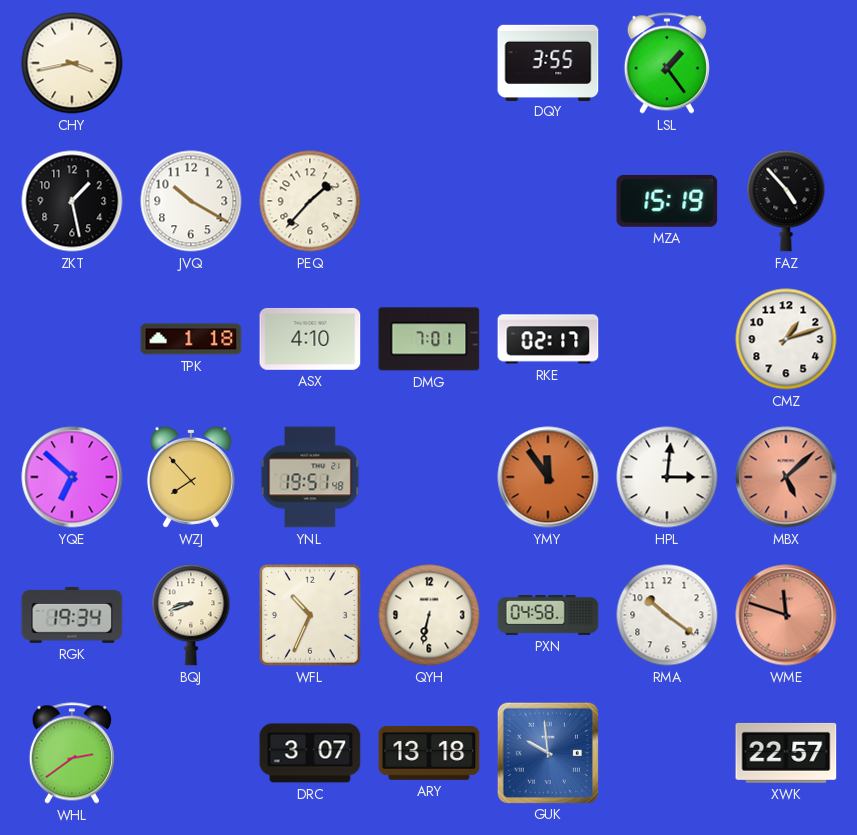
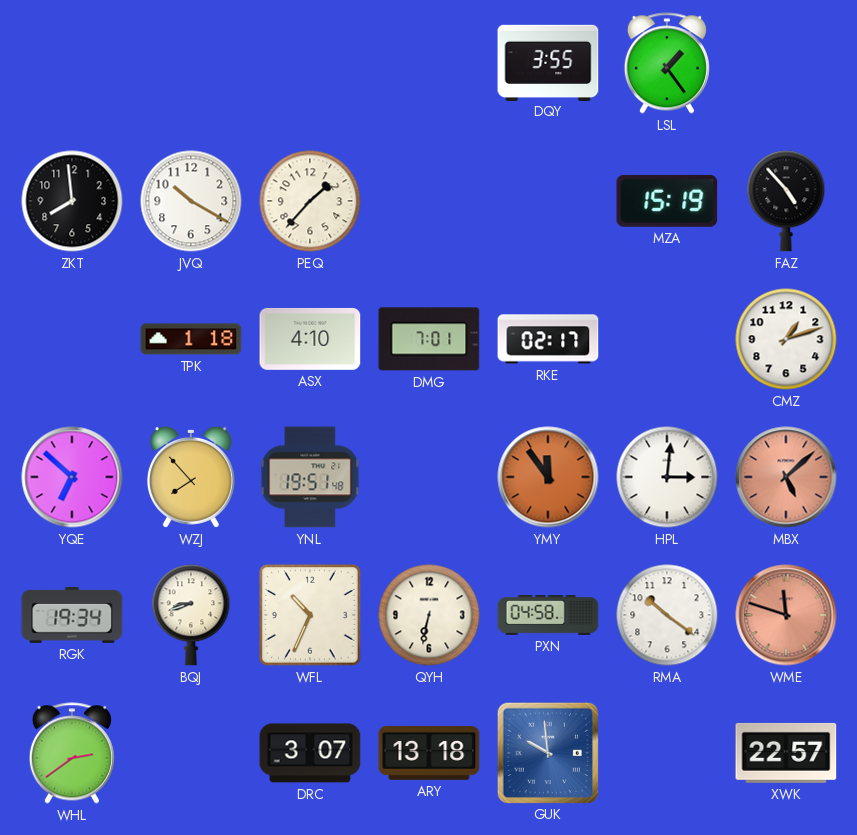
CHY: 3:43 -> none
ZKT: 1:28 -> 7:59
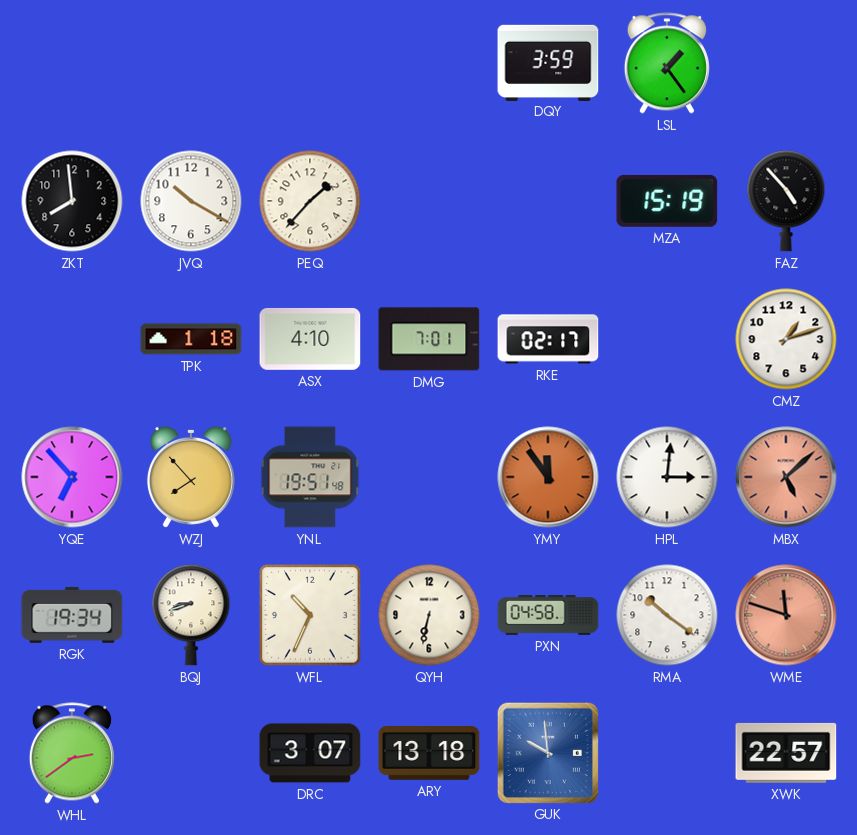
DQY: 3:55 -> 3:59
YQE: 6:52 -> 6:53
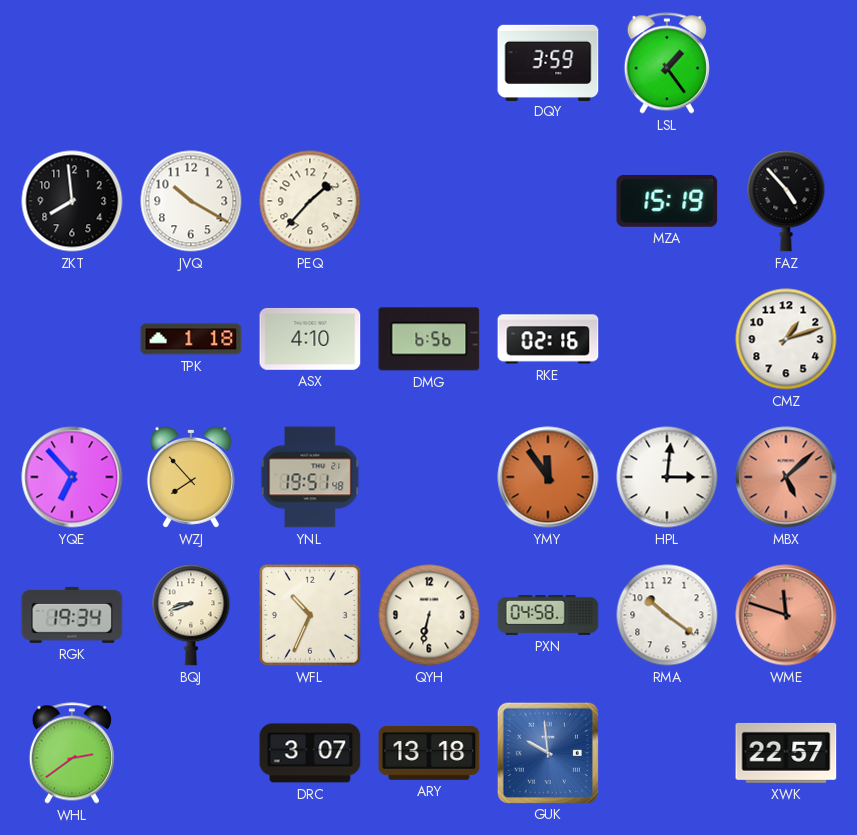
DMG: 7:01 -> 6:56
RKE: 02:17 -> 02:16
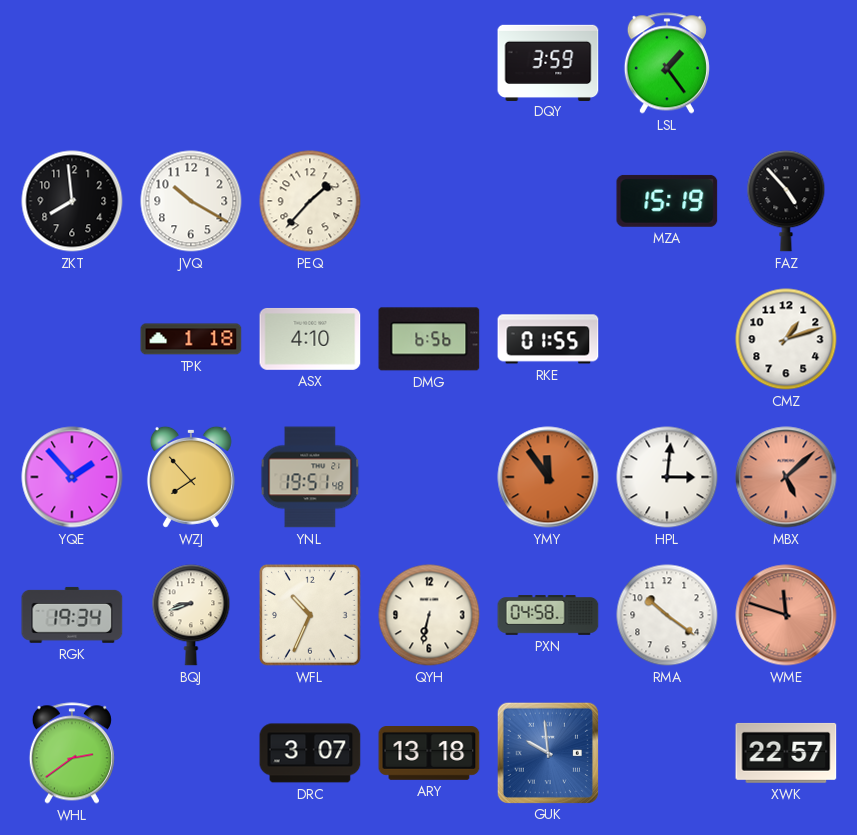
RKE: 02:16 -> 01:55
YQE: 6:53 -> 1:53
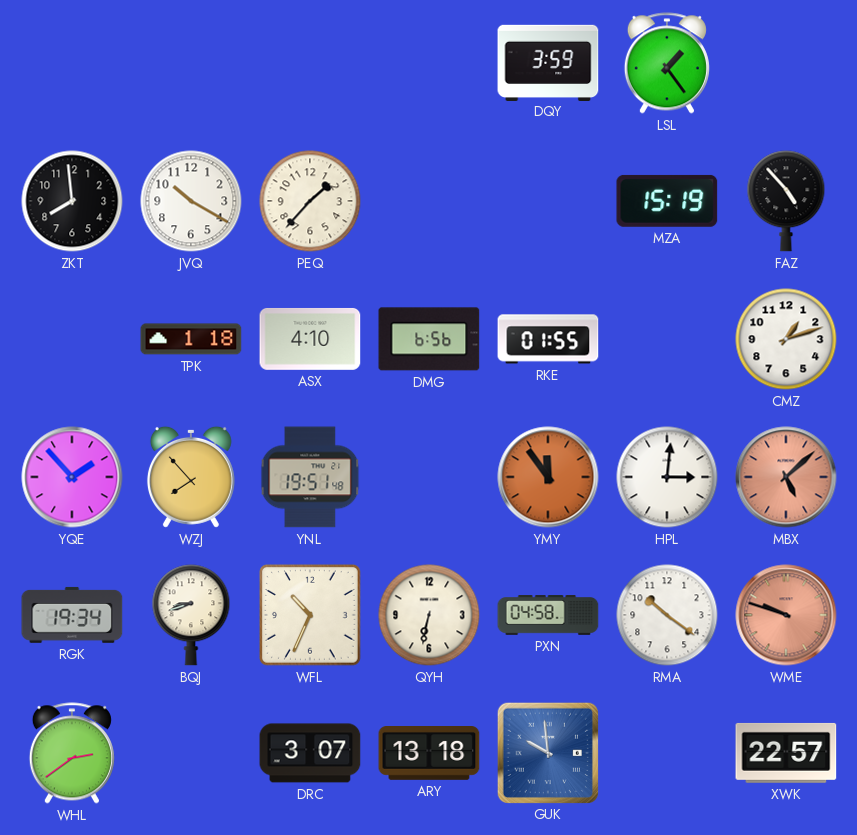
WME: 11:48 -> 9:48
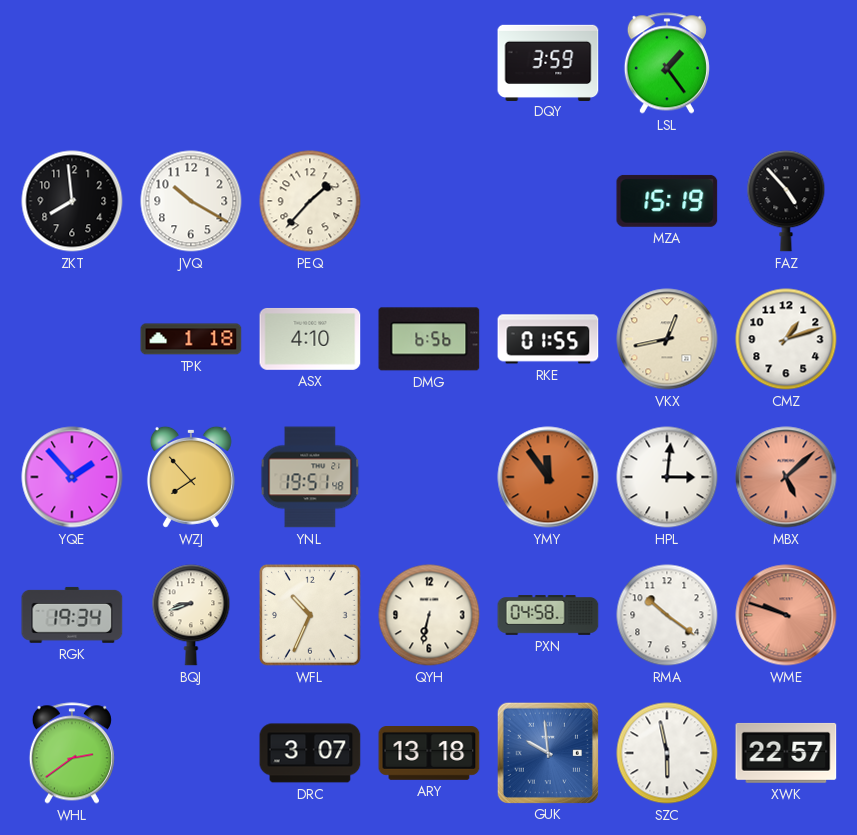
VKX: none -> 12:43
SZC: none -> 5:58
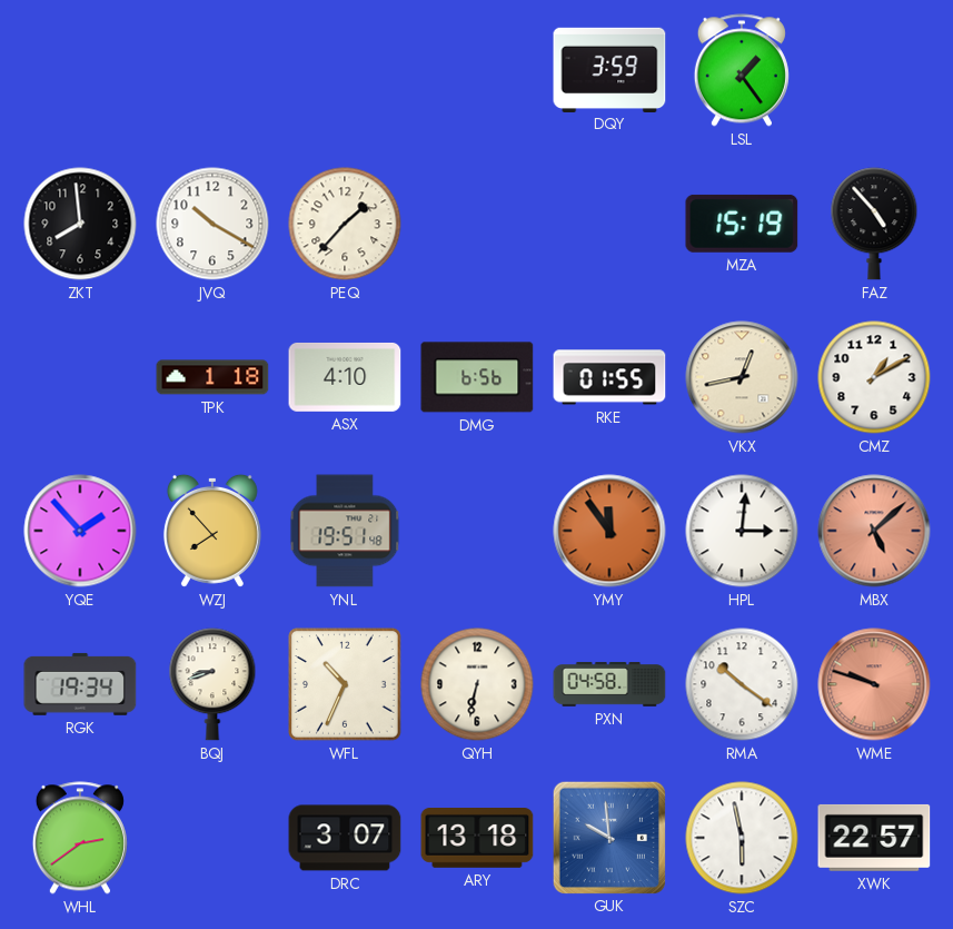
CMZ: 1:12 -> 1:10
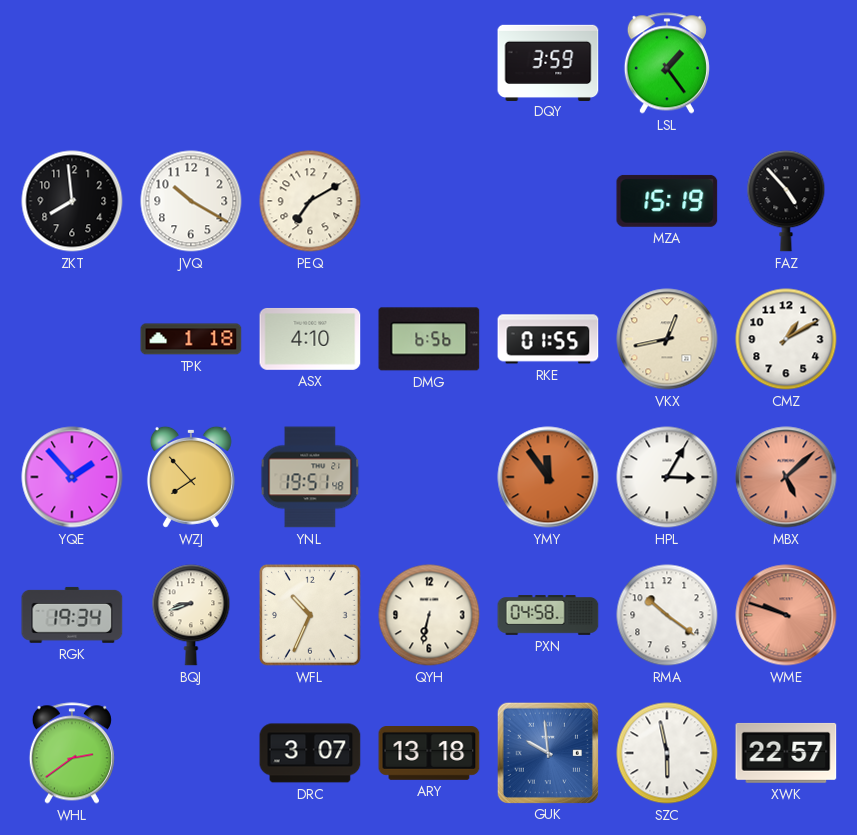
PEQ: 1:37 -> 7:10
HPL: 3:01 -> 3:05
